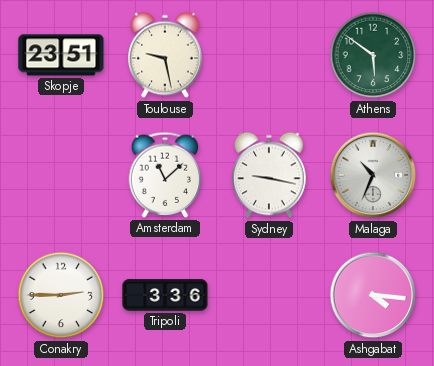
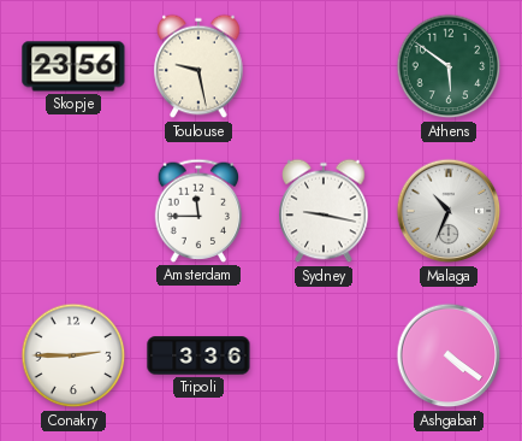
Skopje: 23:51 -> 23:56
Amsterdam: 11:08 -> 11:45
Ashgabat: 4:16 -> 4:21
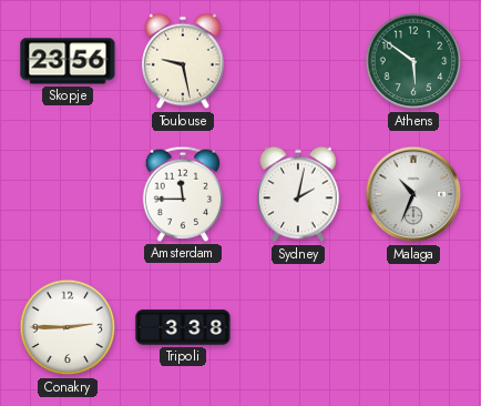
Sydney: 9:17 -> 2:02
Tripoli: 3:36 -> 3:38
Ashgabat: 4:21 -> none
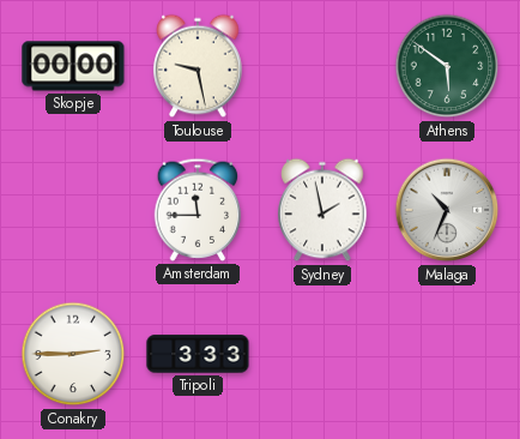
Skopje: 23:56 -> 00:00
Sydney: 2:02 -> 1:58
Tripoli: 3:38 -> 3:33
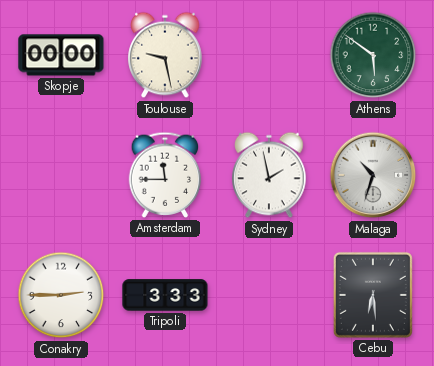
Malaga: 10:34 -> 10:33
Cebu: none -> 6:29
